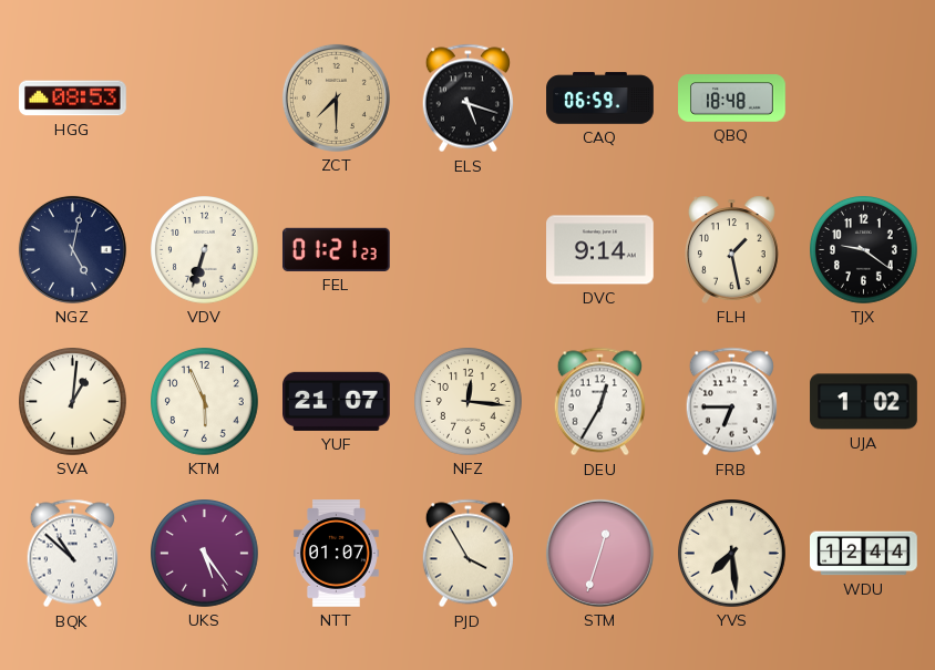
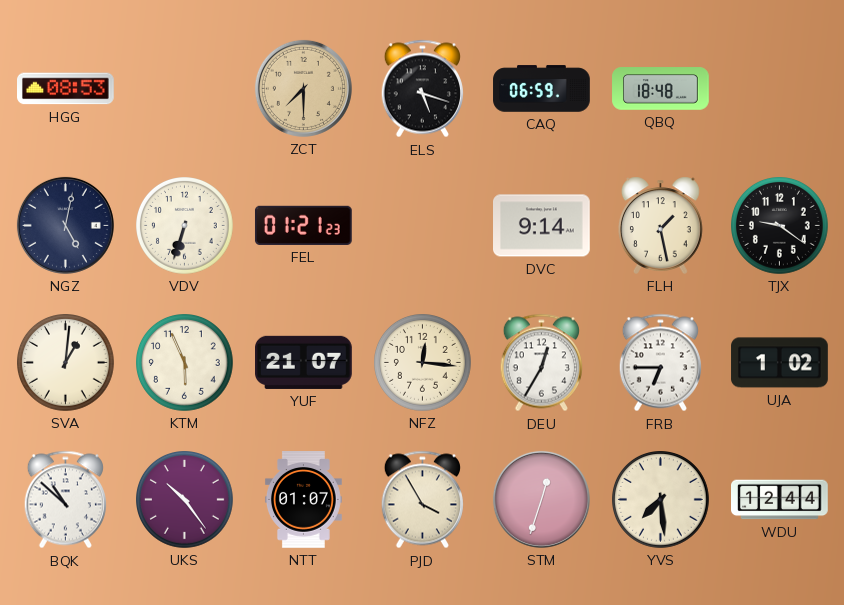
UKS: 5:24 -> 10:24
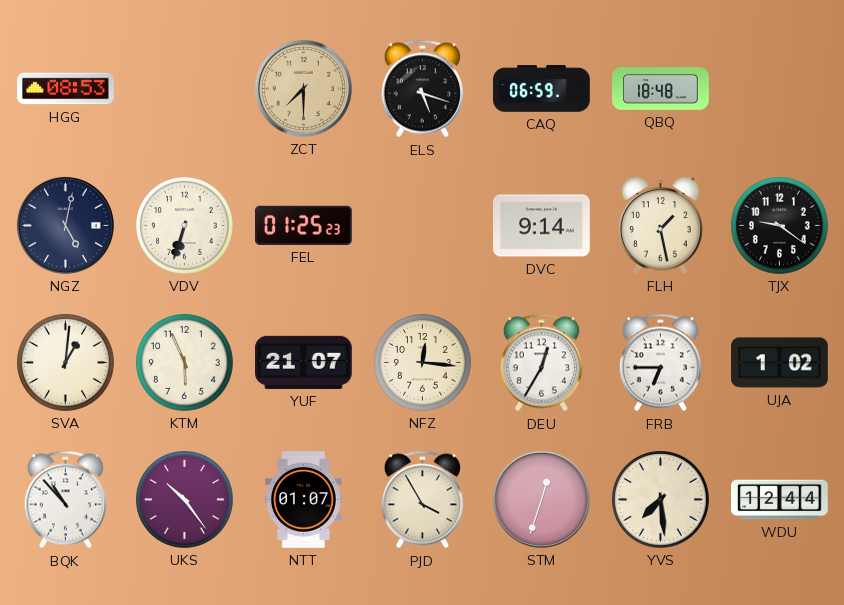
FEL: 01:21 -> 01:25
BQK: 10:52 -> 10:53
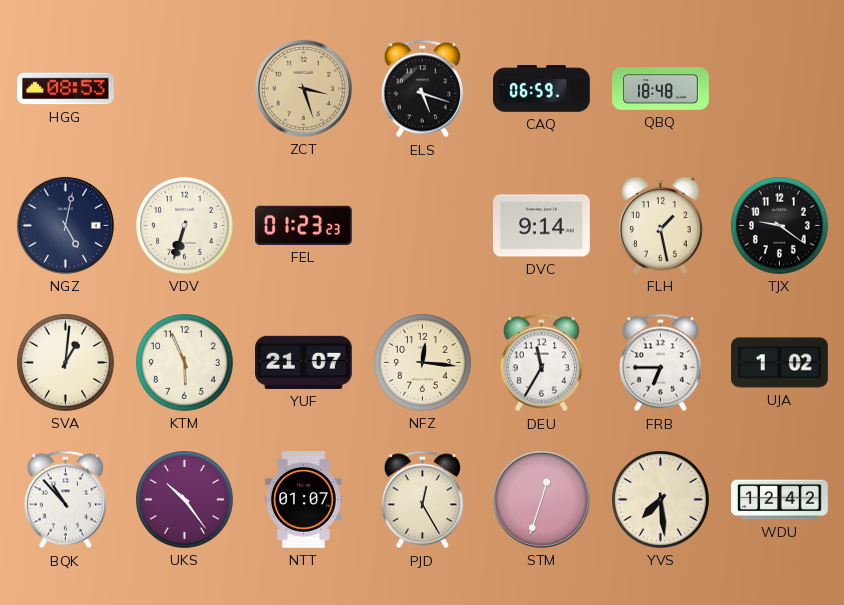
ZCT: 7:30 -> 3:27
FEL: 01:25 -> 01:23
DEU: 12:35 -> 11:35
PJD: 3:55 -> 12:25
WDU: 12:44 -> 12:42
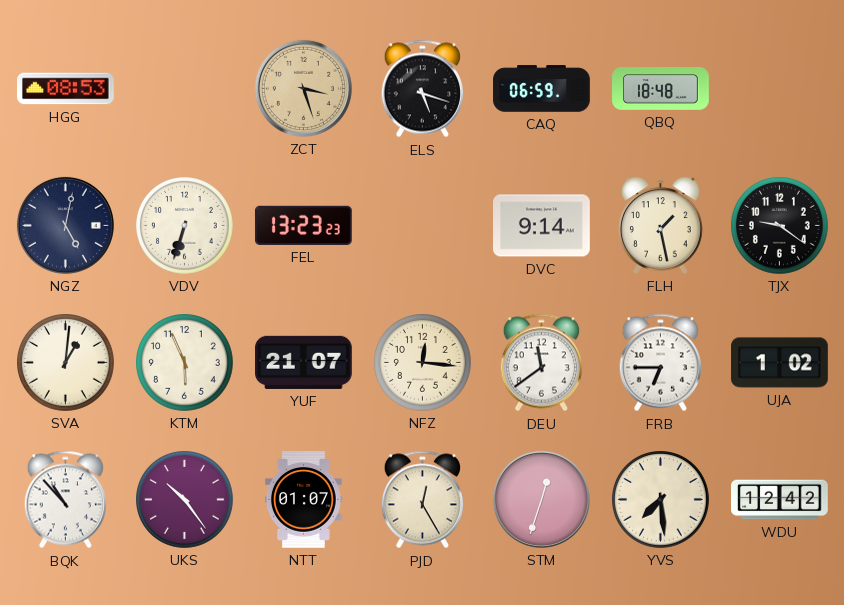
FEL: 01:23 -> 13:23
DEU: 11:35 -> 11:39
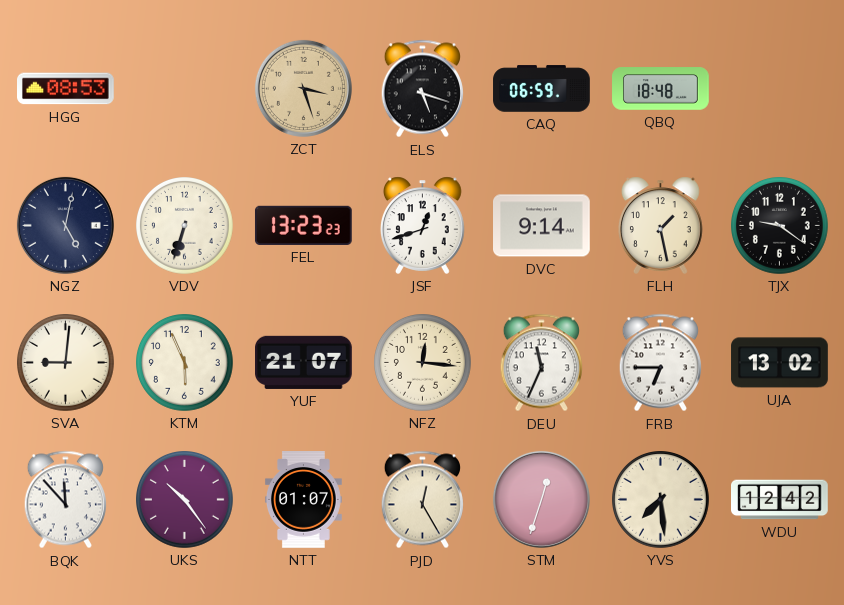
JSF: none -> 12:42
SVA: 1:01 -> 9:01
DEU: 11:39 -> 11:34
UJA: 1:02 -> 13:02
BQK: 10:53 -> 11:53
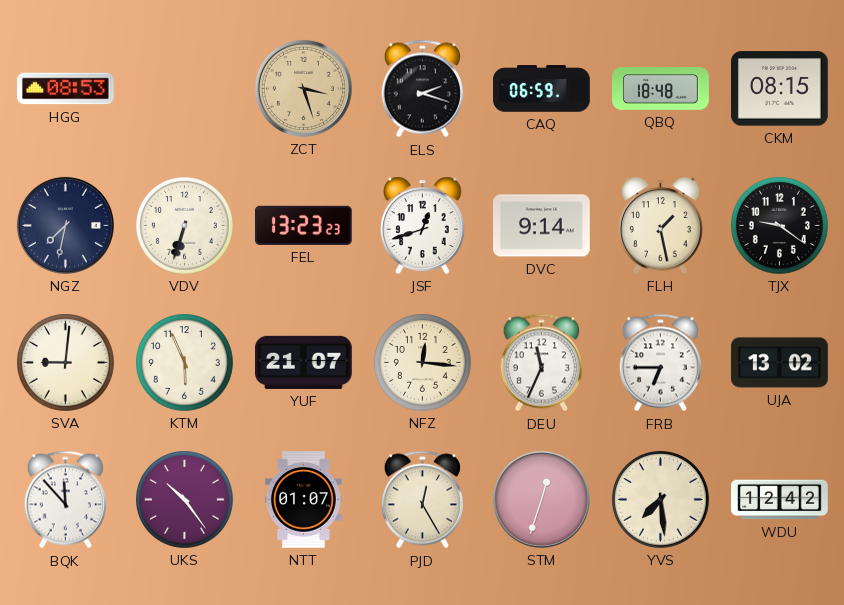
ELS: 5:18 -> 2:18
CKM: none -> 08:15
NGZ: 5:02 -> 7:32
